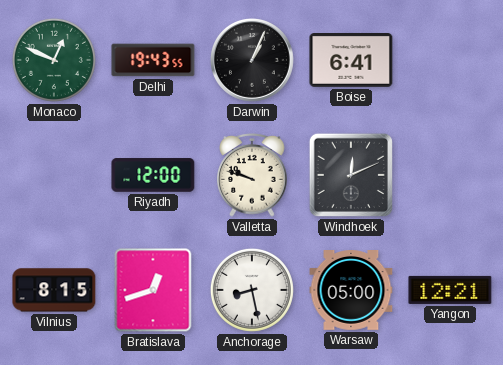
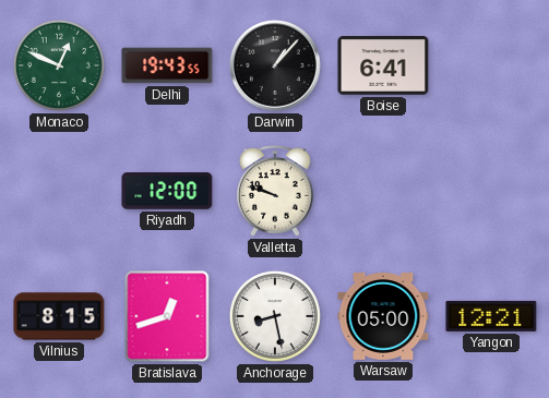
Darwin: 1:04 -> 1:07
Windhoek: 12:11 -> none
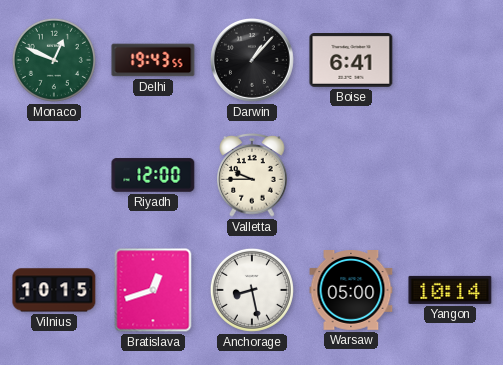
Valletta: 9:48 -> 9:45
Vilnius: 8:15 -> 10:15
Yangon: 12:21 -> 10:14
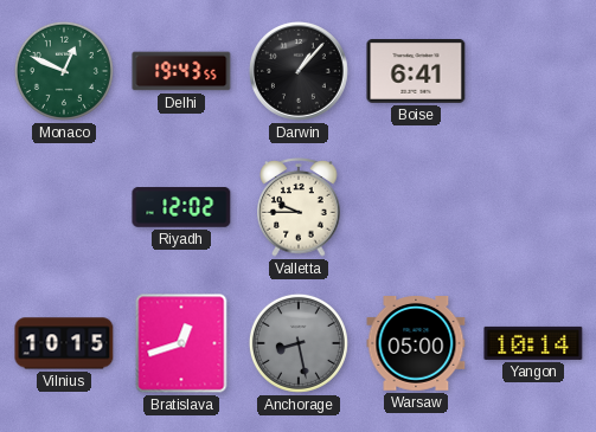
Riyadh: 12:00 -> 12:02
Anchorage dial: white -> grey
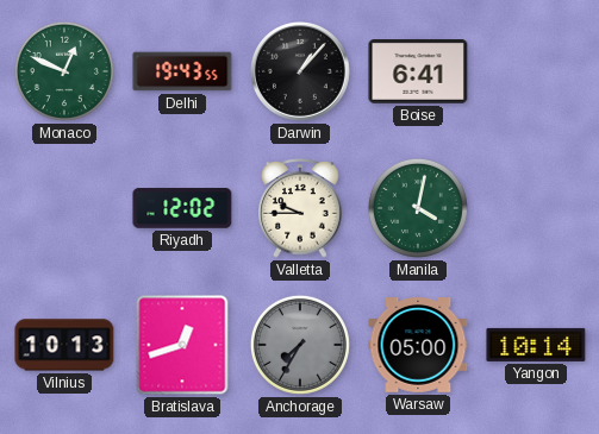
Manila: none -> 4:02
Vilnius: 10:15 -> 10:13
Anchorage: 8:28 -> 7:35
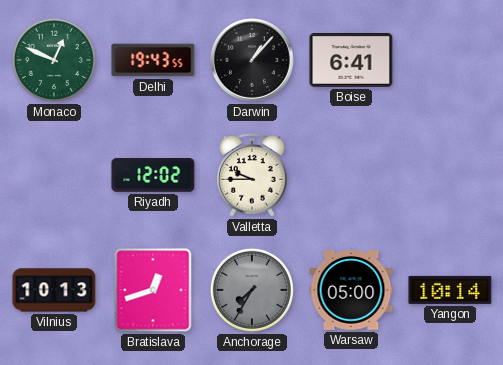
Manila: 4:02 -> none
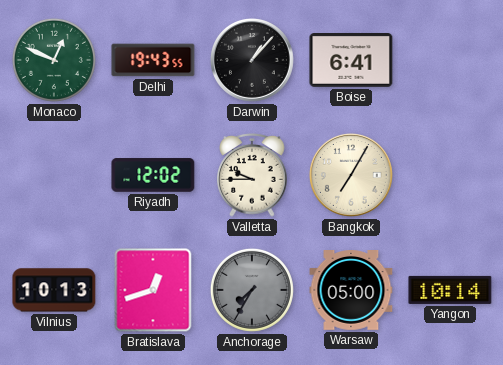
Bangkok: none -> 7:05
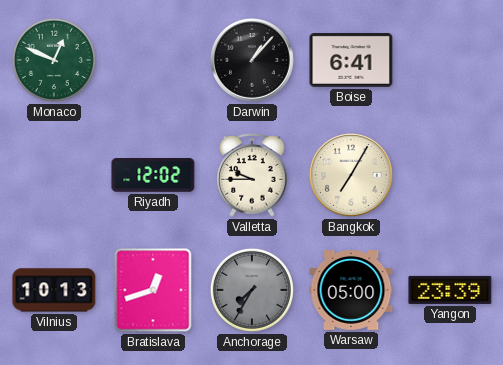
Delhi: 19:43 -> none
Yangon: 10:14 -> 23:39
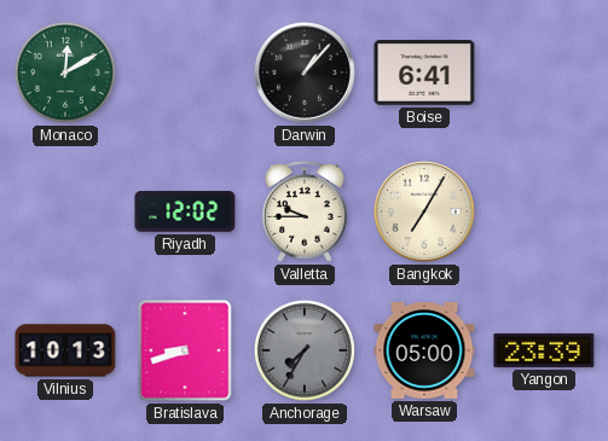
Monaco: 12:49 -> 12:10
Bratislava: 12:42 -> 8:42
